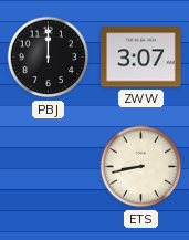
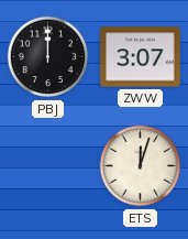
ETS: 8:43 -> 12:03
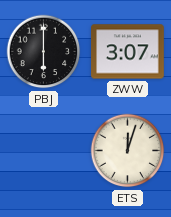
PBJ: 12:00 -> 6:00
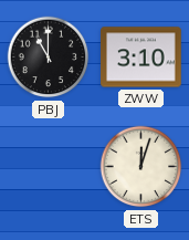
PBJ: 6:00 -> 11:00
ZWW: 3:07 -> 3:10
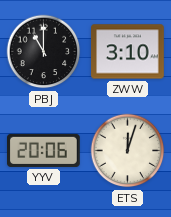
YYV: none -> 20:06
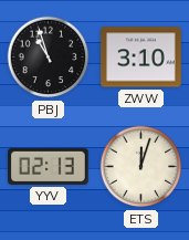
PBJ: 11:00 -> 10:57
YYV: 20:06 -> 02:13
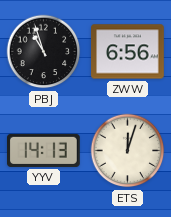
ZWW: 3:10 -> 6:56
YYV: 02:13 -> 14:13
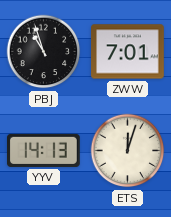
ZWW: 6:56 -> 7:01
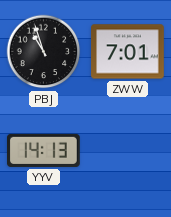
ETS: 12:03 -> none
